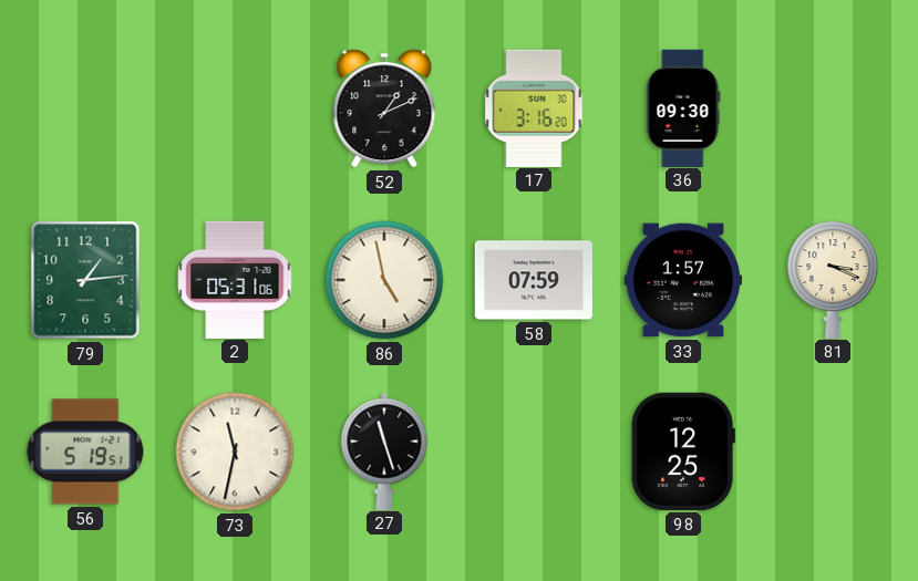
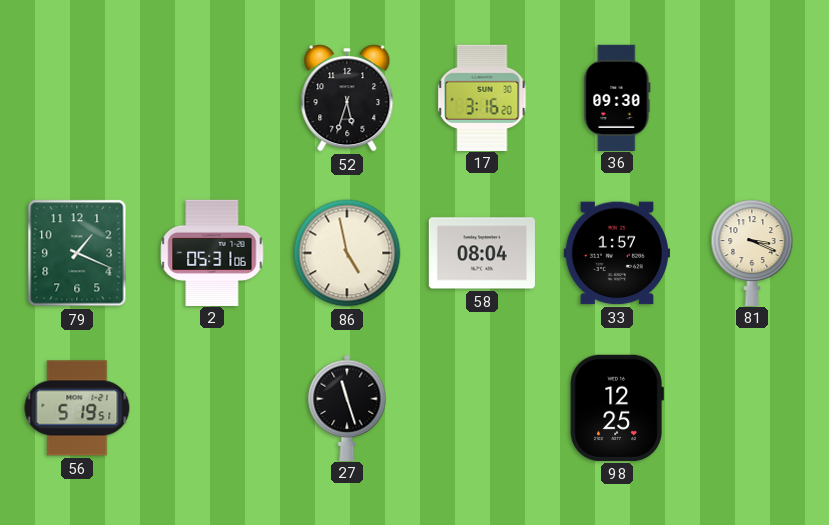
52: 1:11 -> 5:33
79: 1:14 -> 1:19
58: 07:59 -> 08:04
73: 11:32 -> none
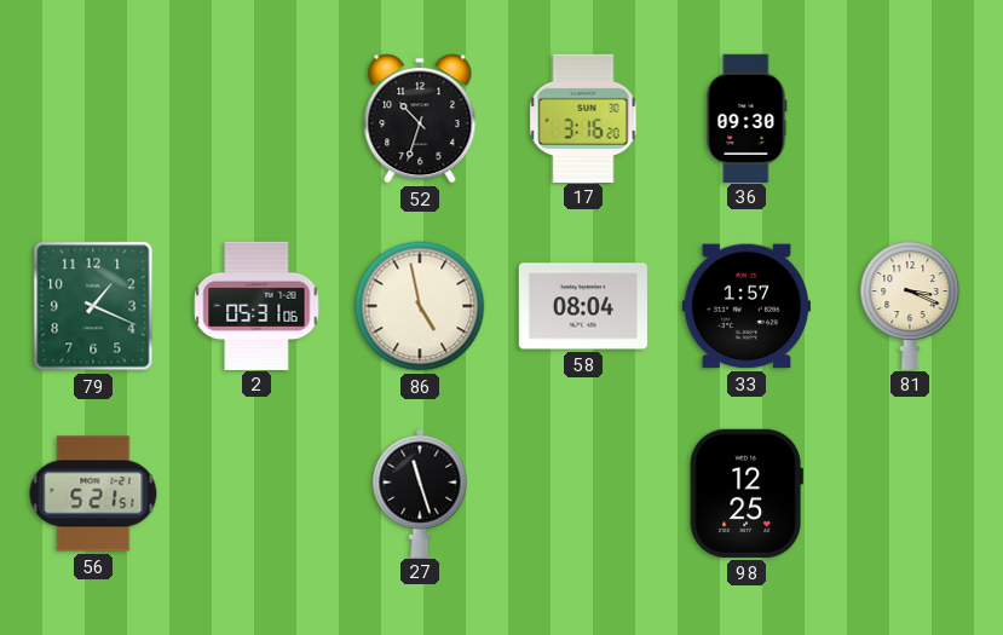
52: 5:33 -> 10:33
56: 5:19 -> 5:21
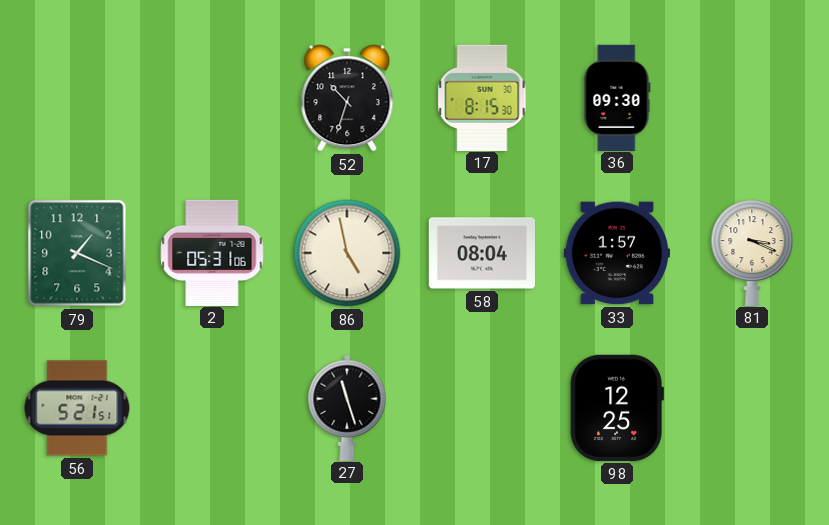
17: 3:16 -> 8:15
